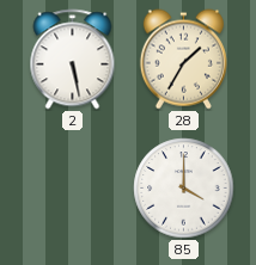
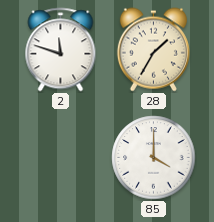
2: 5:28 -> 11:48
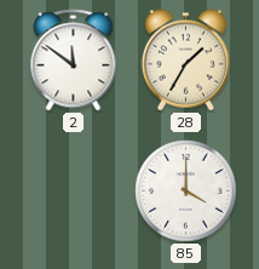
2: 11:48 -> 11:51
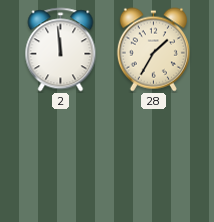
2: 11:51 -> 11:59
85: 4:00 -> none
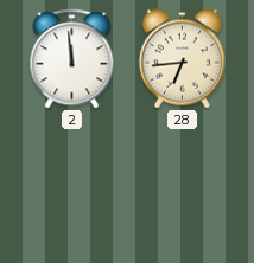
28: 1:35 -> 6:44
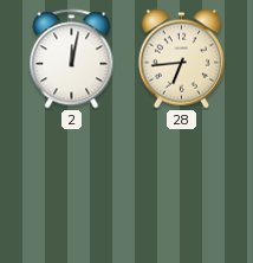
2: 11:59 -> 12:02
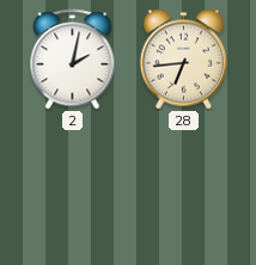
2: 12:02 -> 2:02
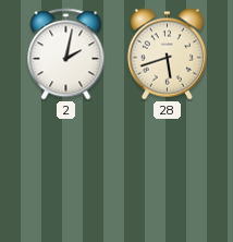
28: 6:44 -> 5:42
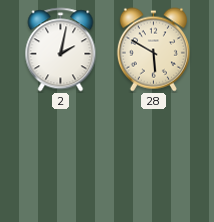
28: 5:42 -> 5:50
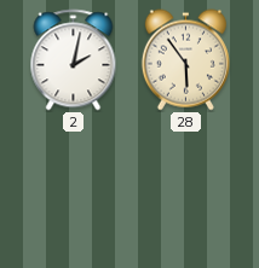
28: 5:50 -> 5:54
